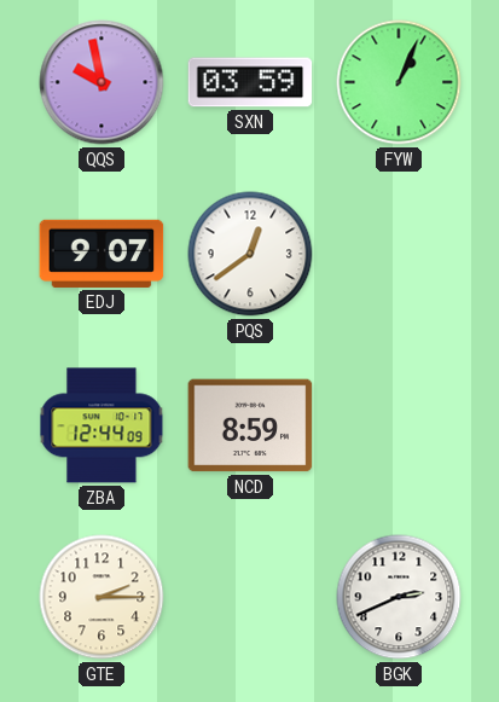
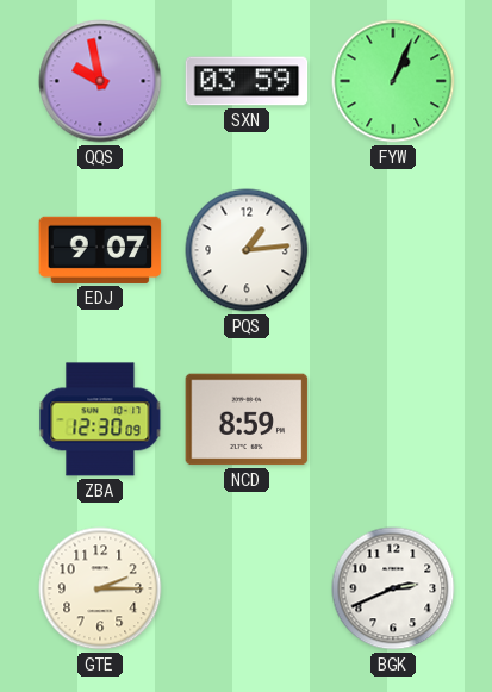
PQS: 12:39 -> 1:14
ZBA: 12:44 -> 12:30
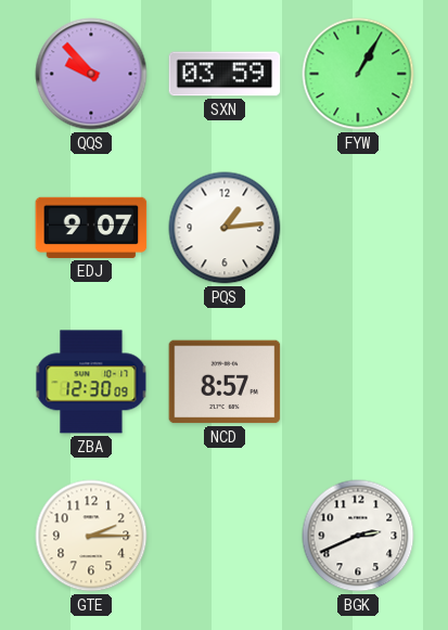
QQS: 9:58 -> 9:53
FYW: 1:04 -> 1:05
NCD: 8:59 -> 8:57
